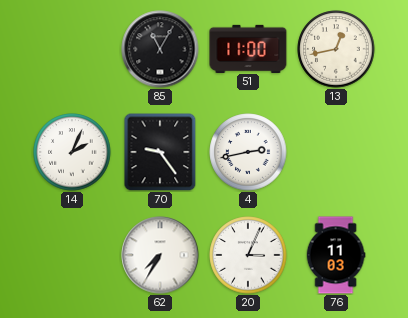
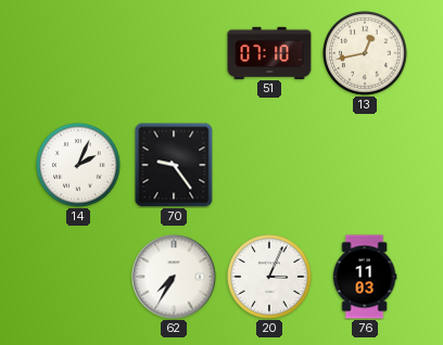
85: 11:05 -> none
51: 11:00 -> 07:10
4: 2:43 -> none
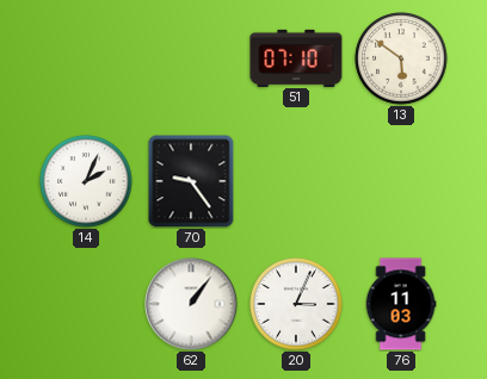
13: 12:43 -> 5:51
62: 7:35 -> 1:06
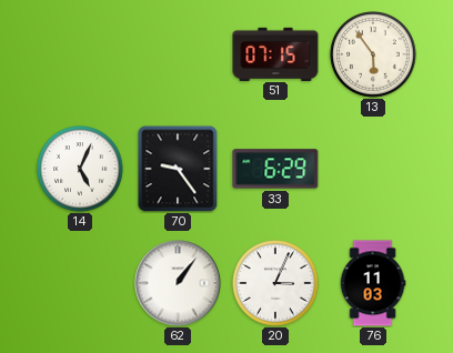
51: 07:10 -> 07:15
13: 5:51 -> 5:54
14: 2:04 -> 5:04
33: none -> 6:29
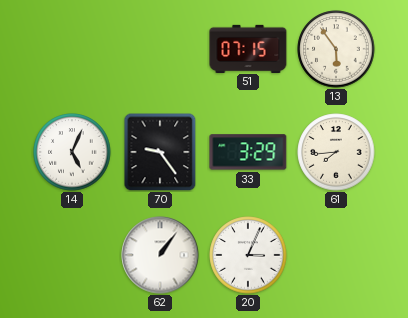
33: 6:29 -> 3:29
61: none -> 7:44
76: 11:03 -> none
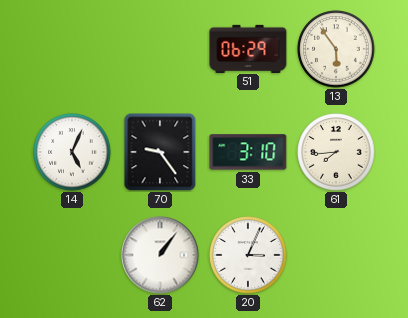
51: 07:15 -> 06:29
33: 3:29 -> 3:10
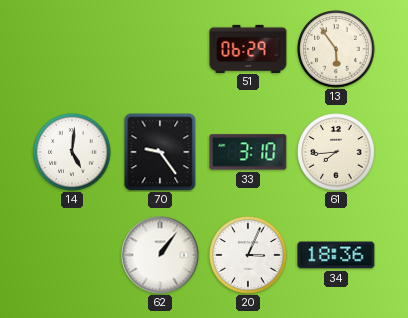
14: 5:04 -> 5:01
34: none -> 18:36
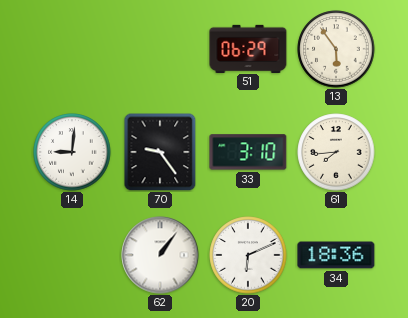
14: 5:01 -> 9:01
20: 3:04 -> 6:11
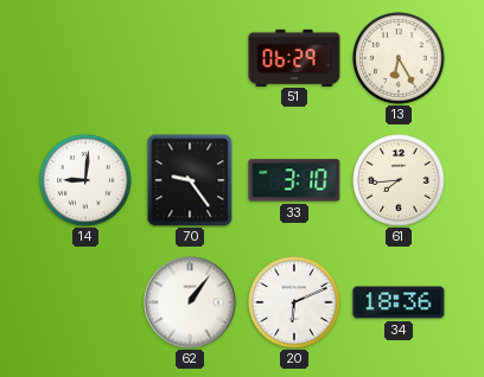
13: 5:54 -> 6:25
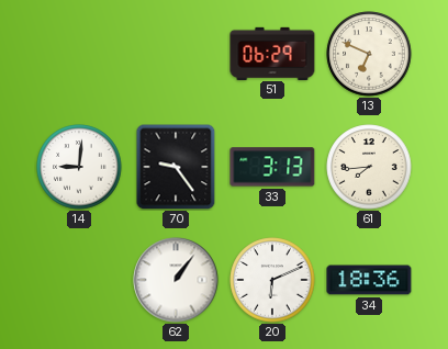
13: 6:25 -> 6:49
33: 3:10 -> 3:13
